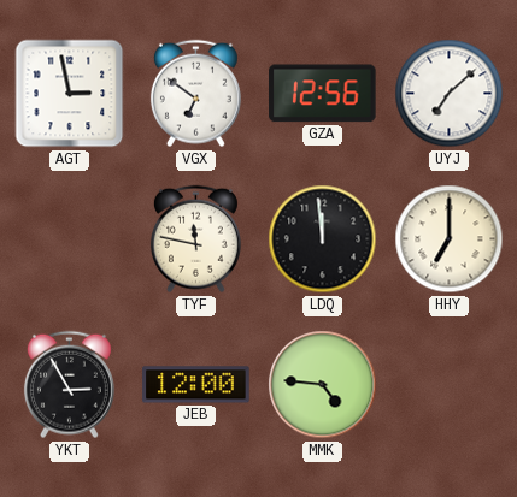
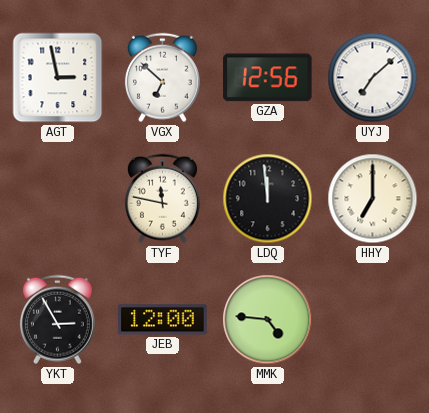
VGX: 6:51 -> 6:52
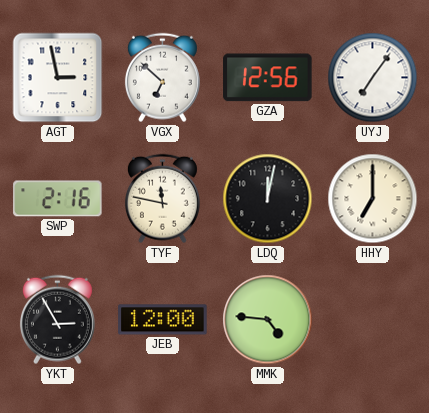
UYJ: 7:08 -> 7:06
SWP: none -> 2:16
LDQ: 11:59 -> 12:02
